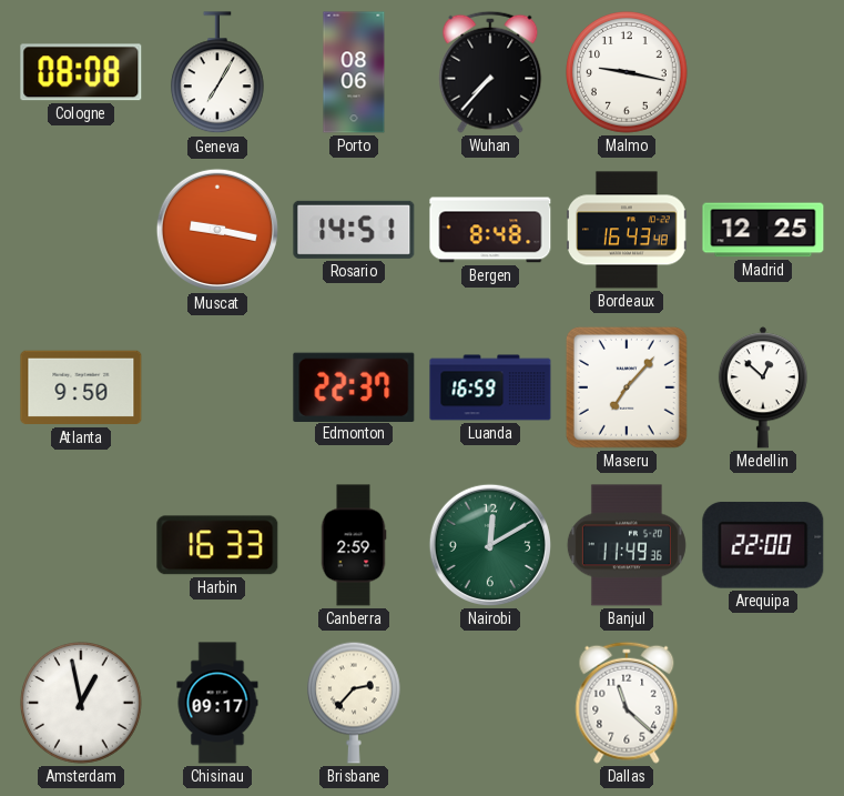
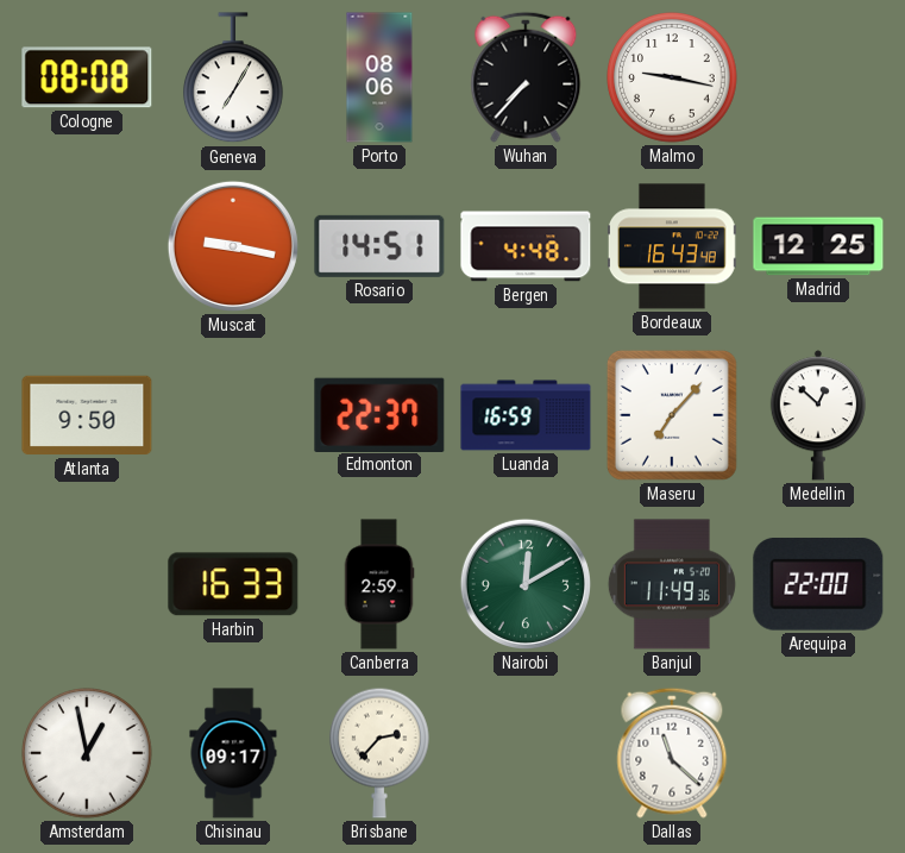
Bergen: 8:48 -> 4:48
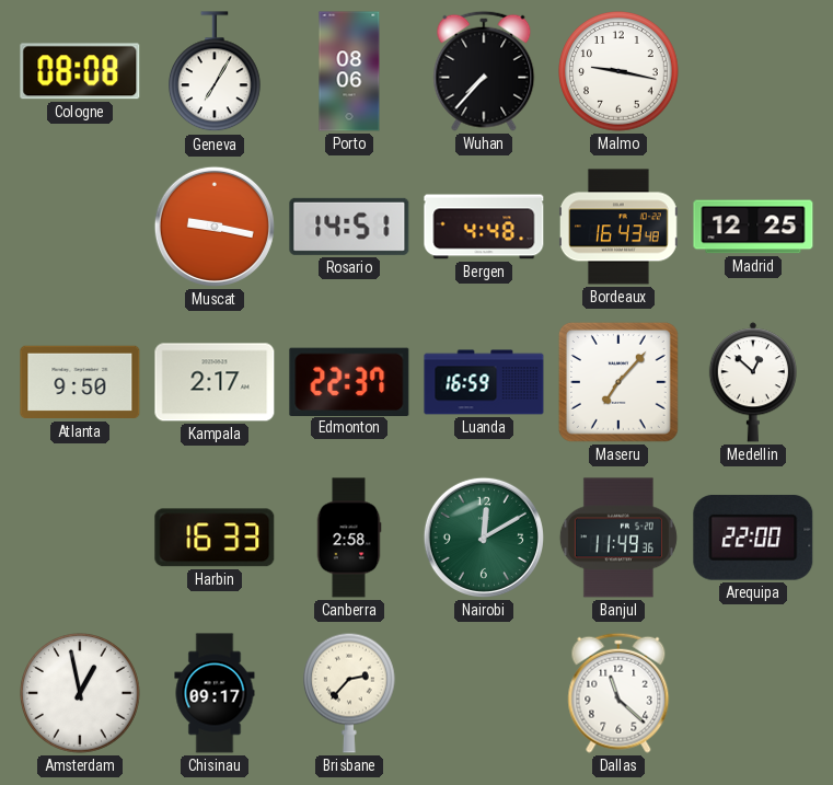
Kampala: none -> 2:17
Canberra: 2:59 -> 2:58
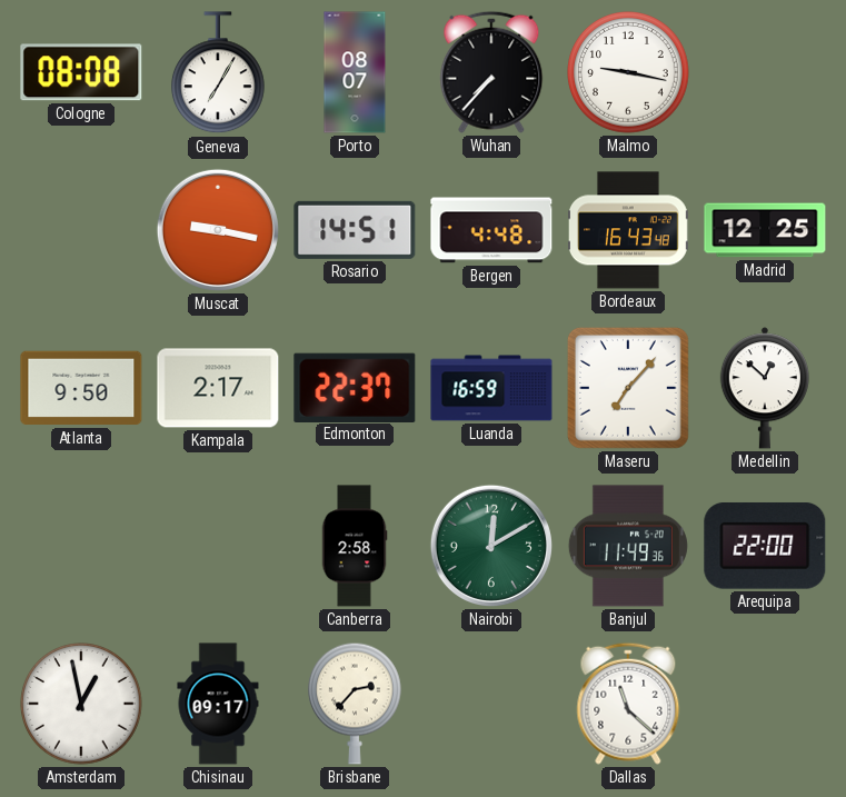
Porto: 08:06 -> 08:07
Harbin: 16:33 -> none
